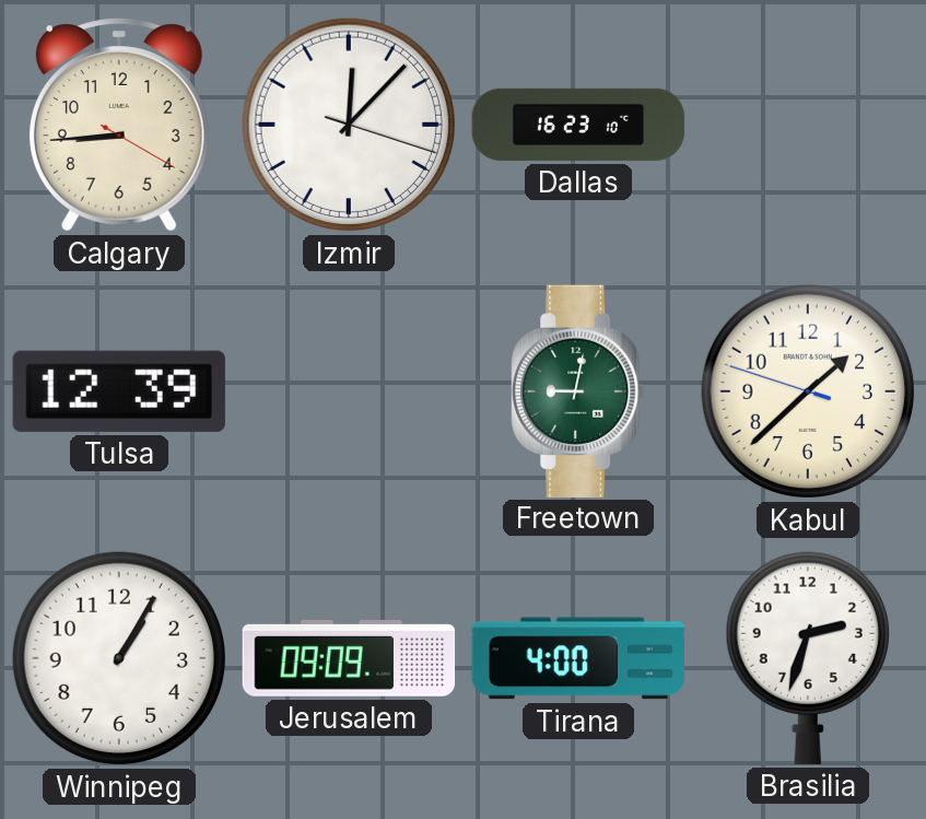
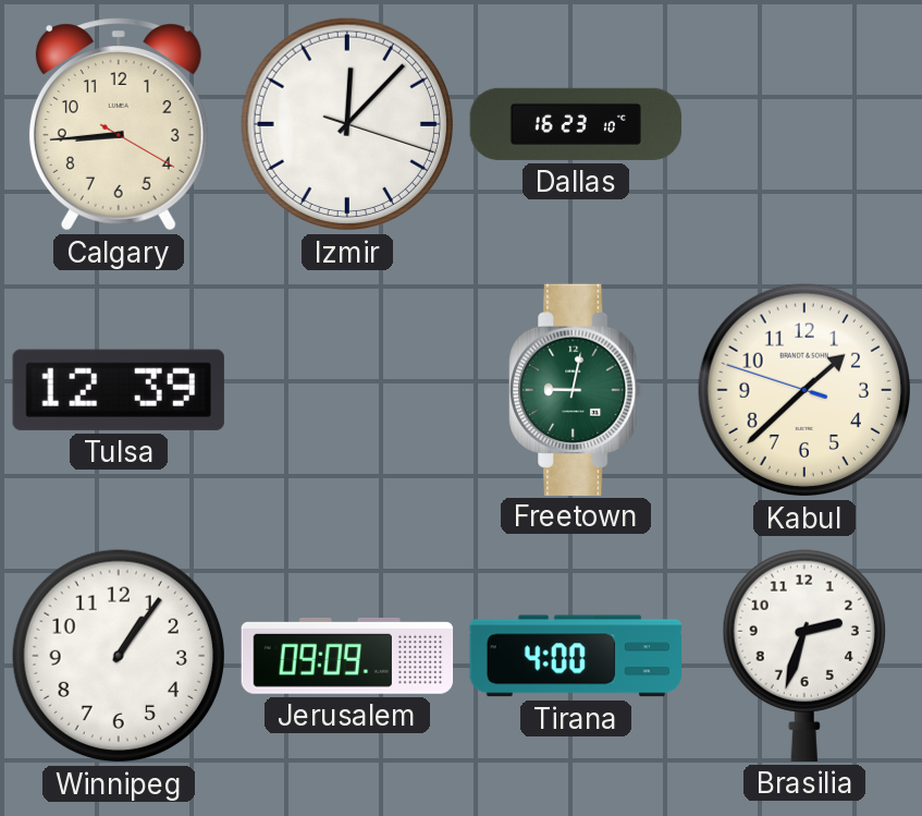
Winnipeg: 1:05 -> 1:06
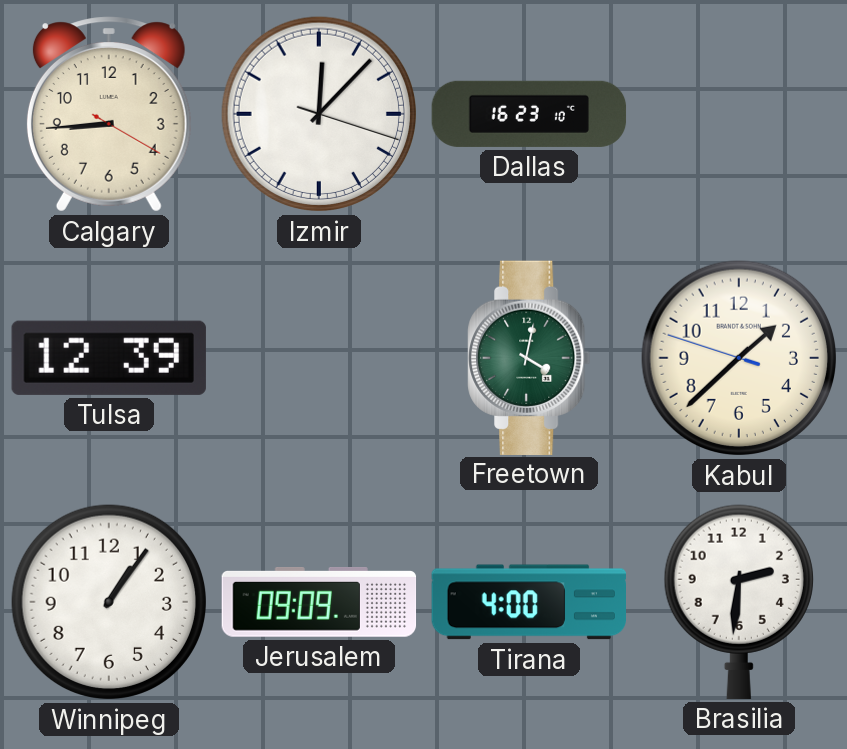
Freetown: 9:02 -> 4:02
Brasilia: 2:33 -> 2:31
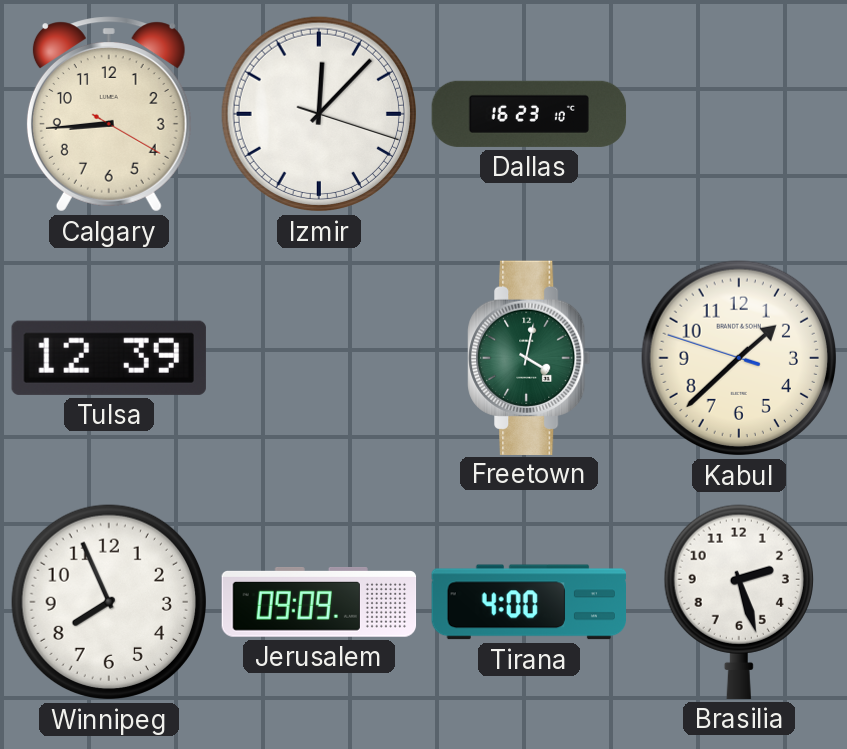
Winnipeg: 1:06 -> 7:56
Brasilia: 2:31 -> 2:27
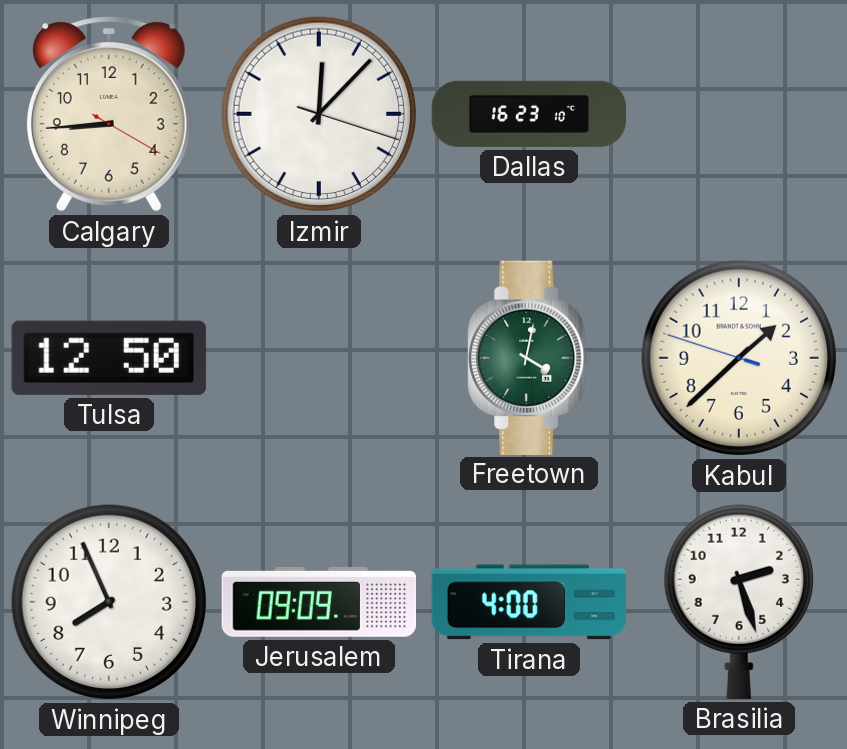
Tulsa: 12:39 -> 12:50
